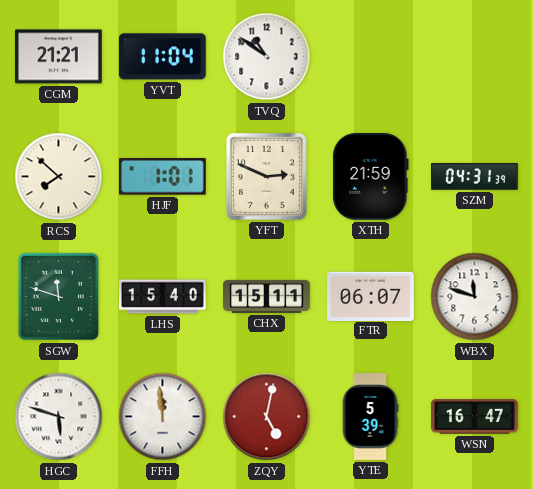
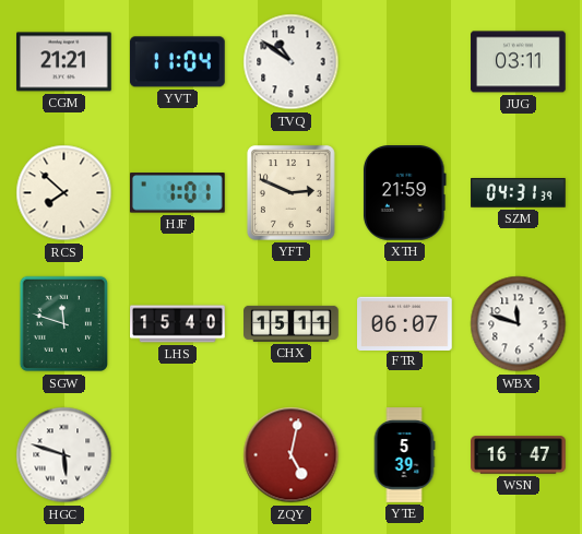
JUG: none -> 03:11
FFH: 11:59 -> none
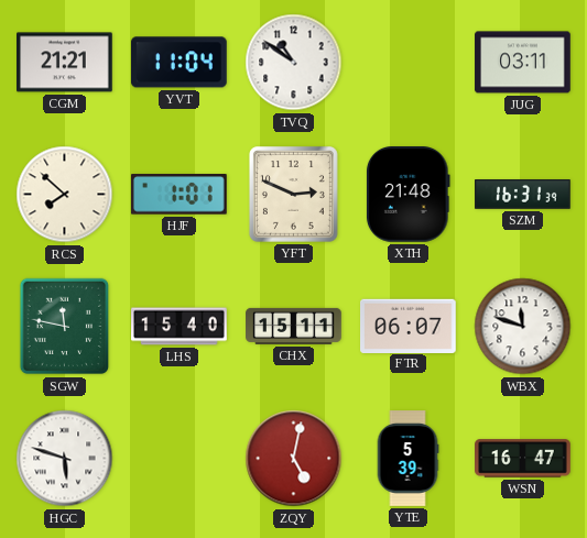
XTH: 21:59 -> 21:48
SZM: 04:31 -> 16:31
SGW: 11:48 -> 11:47
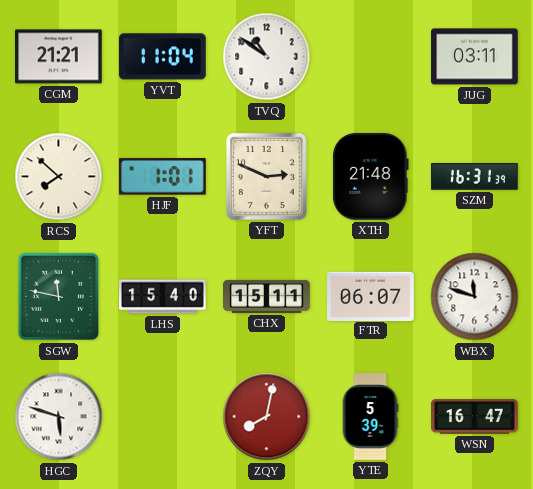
ZQY: 5:02 -> 8:02
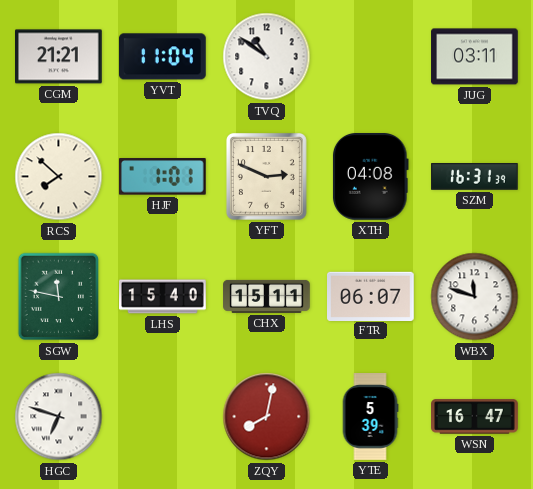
XTH: 21:48 -> 04:08
HGC: 5:48 -> 6:48
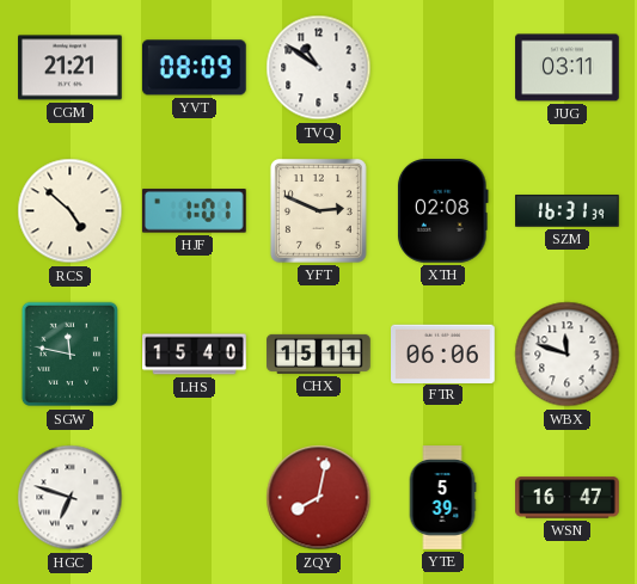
YVT: 11:04 -> 08:09
RCS: 7:52 -> 4:52
XTH: 04:08 -> 02:08
FTR: 06:07 -> 06:06
